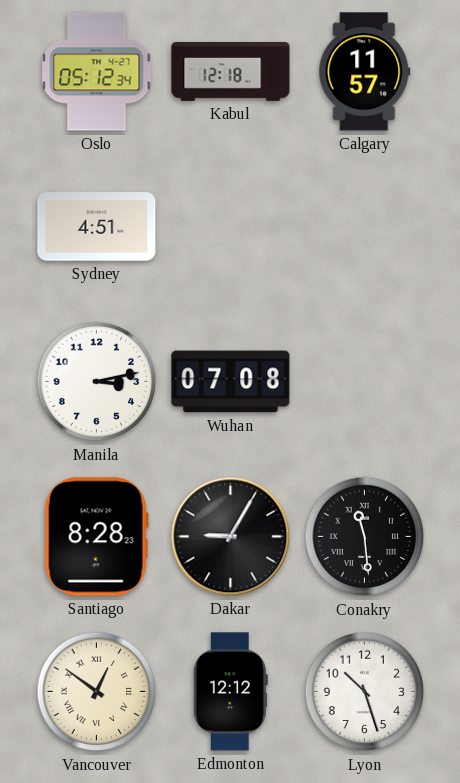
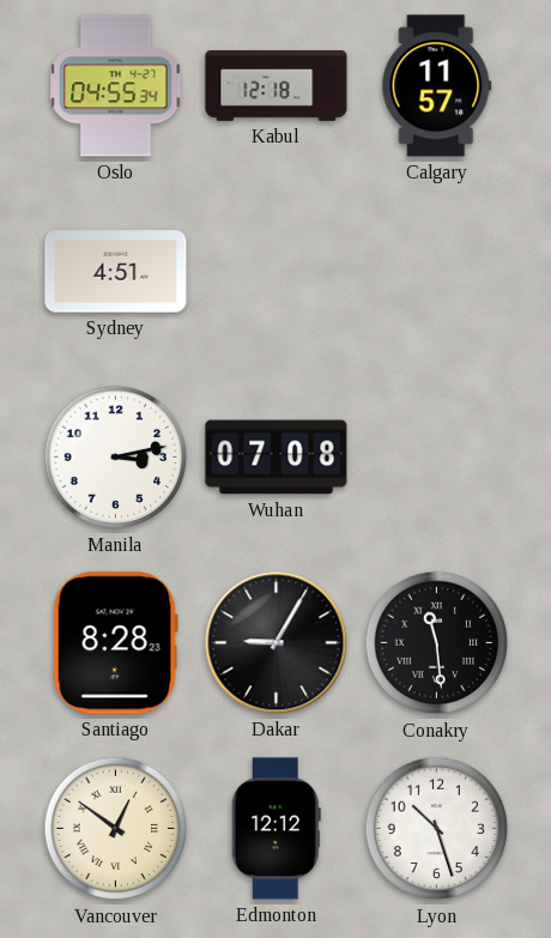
Oslo: 05:12 -> 04:55
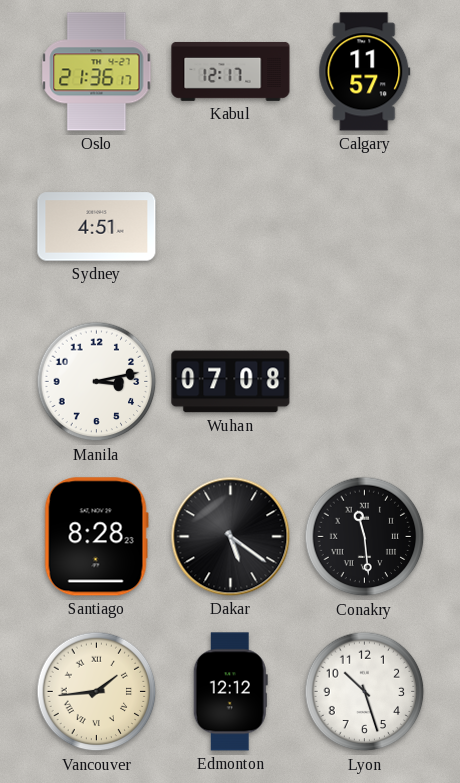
Oslo: 04:55 -> 21:36
Kabul: 12:18 -> 12:17
Dakar: 9:05 -> 5:21
Vancouver: 12:51 -> 1:44
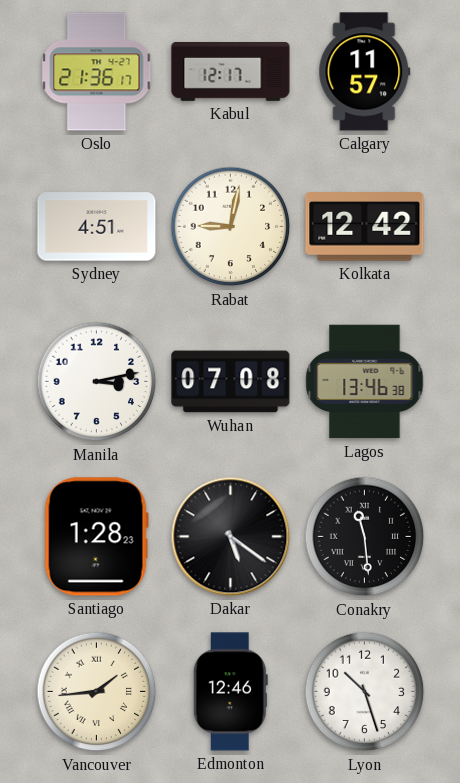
Rabat: none -> 9:02
Kolkata: none -> 12:42
Lagos: none -> 13:46
Santiago: 8:28 -> 1:28
Edmonton: 12:12 -> 12:46
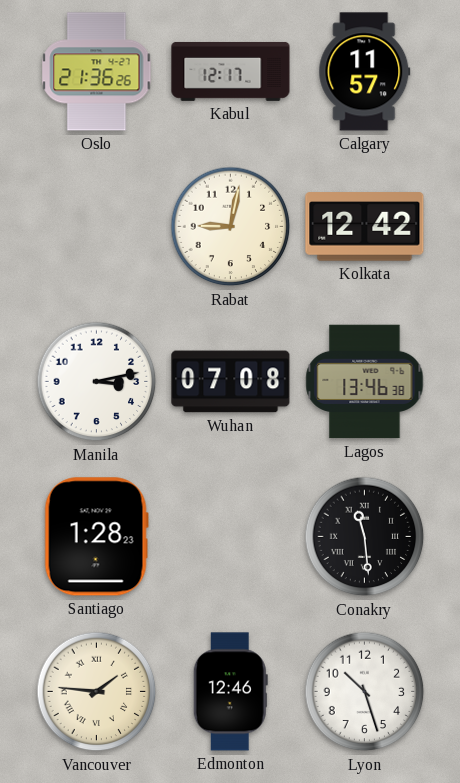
Oslo: 21:36:17 -> 21:36:26
Sydney: 4:51 -> none
Dakar: 5:21 -> none
Vancouver: 1:44 -> 1:46
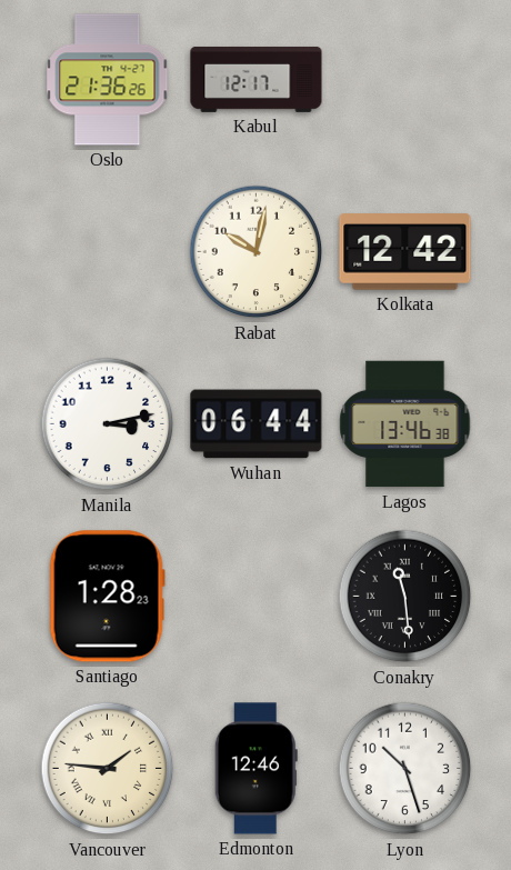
Calgary: 11:57 -> none
Rabat: 9:02 -> 10:02
Wuhan: 07:08 -> 06:44
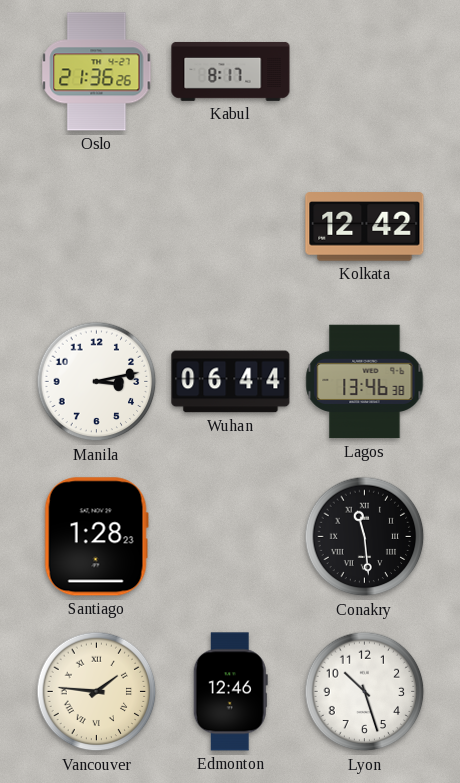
Kabul: 12:17 -> 8:17
Rabat: 10:02 -> none
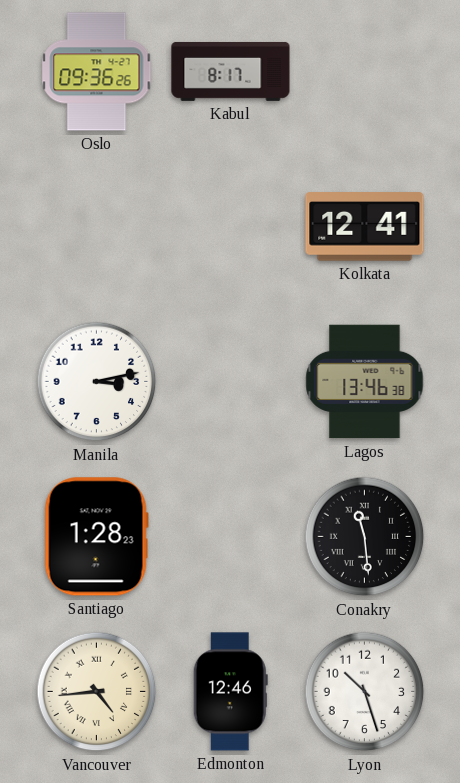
Oslo: 21:36 -> 09:36
Kolkata: 12:42 -> 12:41
Wuhan: 06:44 -> none
Vancouver: 1:46 -> 4:44
